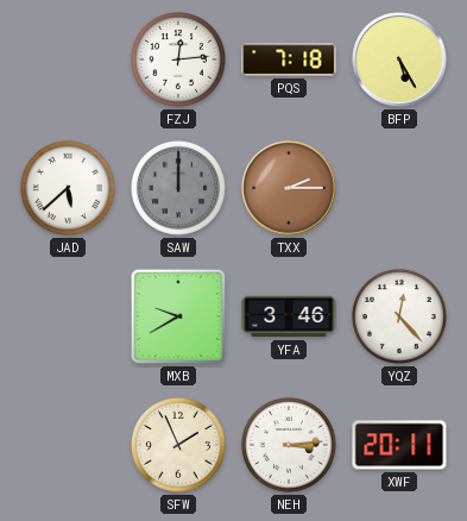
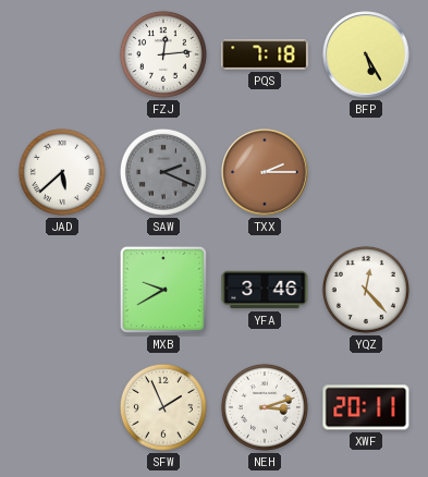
SAW: 12:00 -> 2:19
NEH: 3:14 -> 3:12
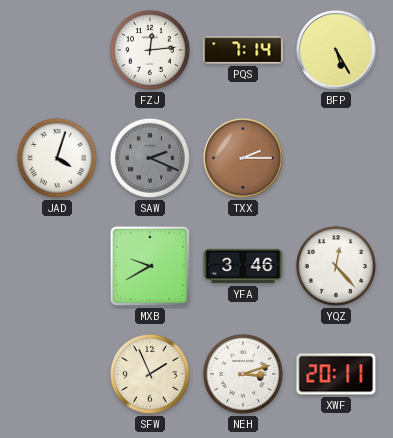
PQS: 7:18 -> 7:14
JAD: 5:38 -> 4:03
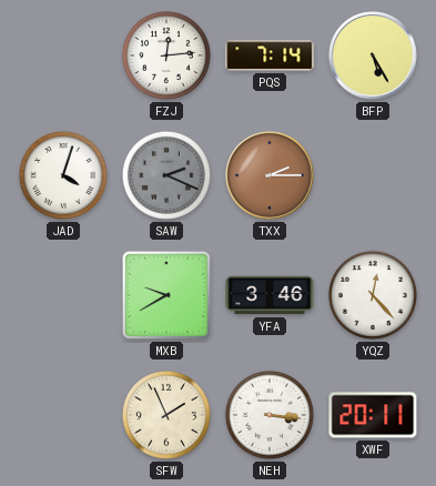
NEH: 3:12 -> 3:16
